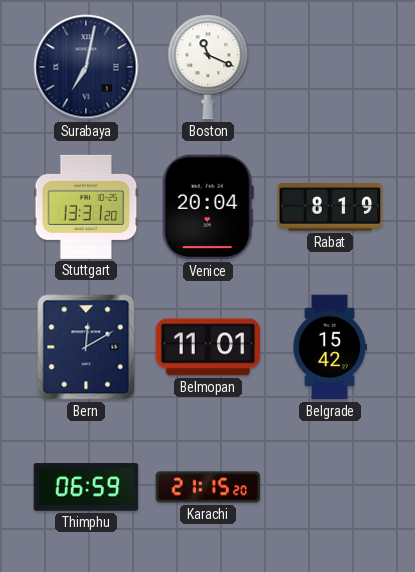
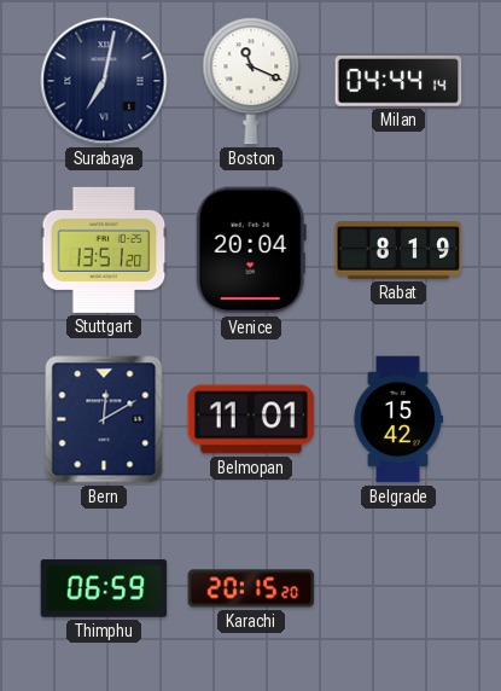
Milan: none -> 04:44
Stuttgart: 13:31 -> 13:51
Karachi: 21:15 -> 20:15
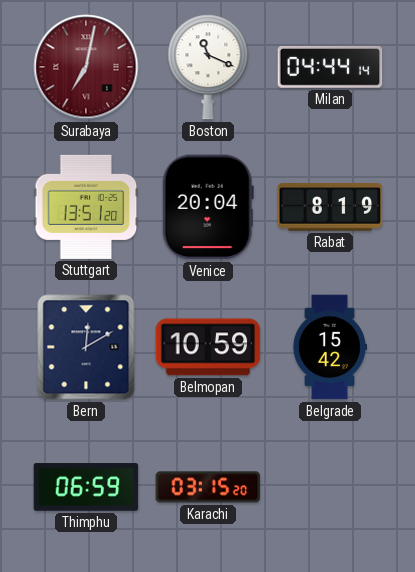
Surabaya dial: navy -> burgundy
Belmopan: 11:01 -> 10:59
Karachi: 20:15 -> 03:15
